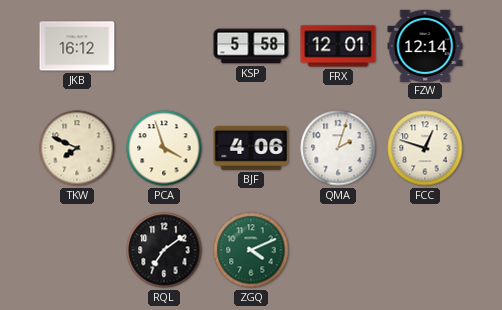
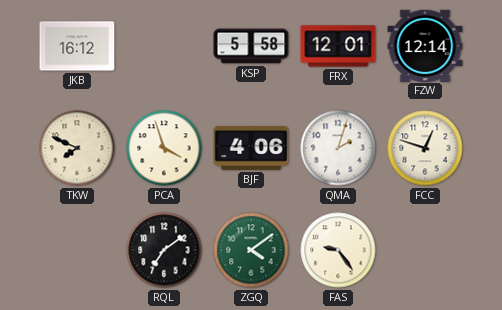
ZGQ: 4:11 -> 4:09
FAS: none -> 9:24
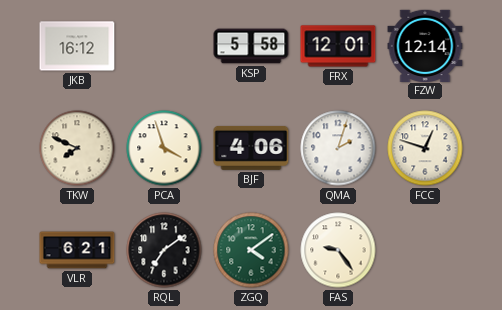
VLR: none -> 6:21
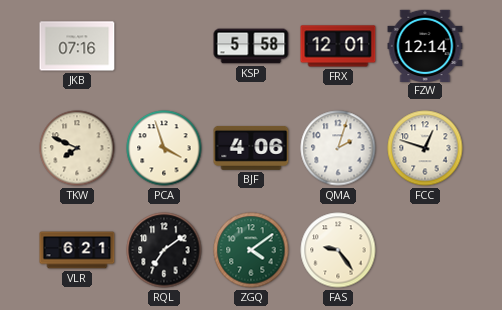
JKB: 16:12 -> 07:16
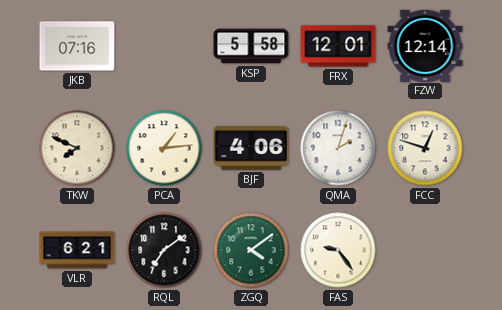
PCA: 3:57 -> 1:14
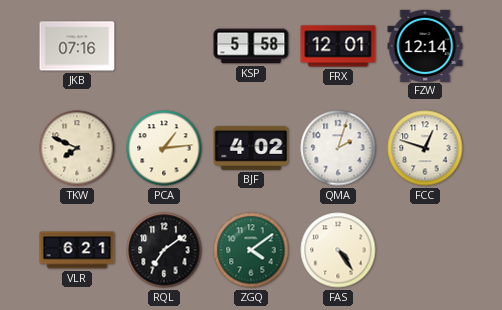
BJF: 4:06 -> 4:02
FAS: 9:24 -> 4:24
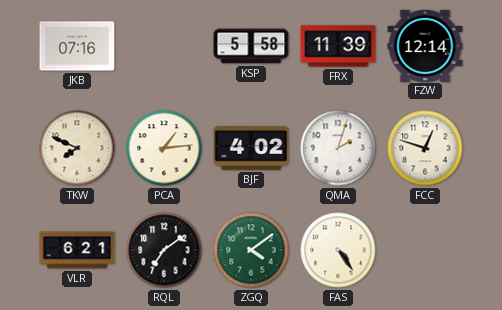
FRX: 12:01 -> 11:39
